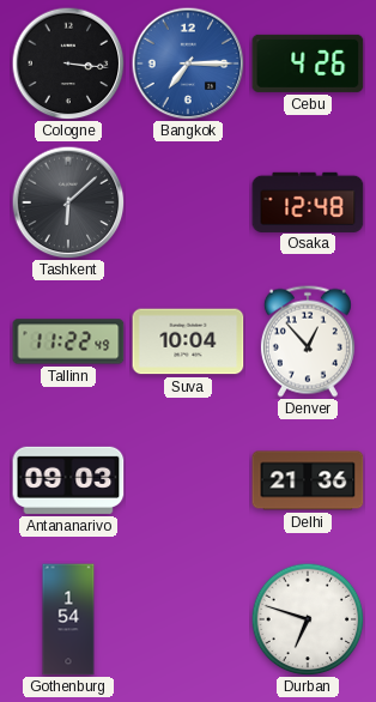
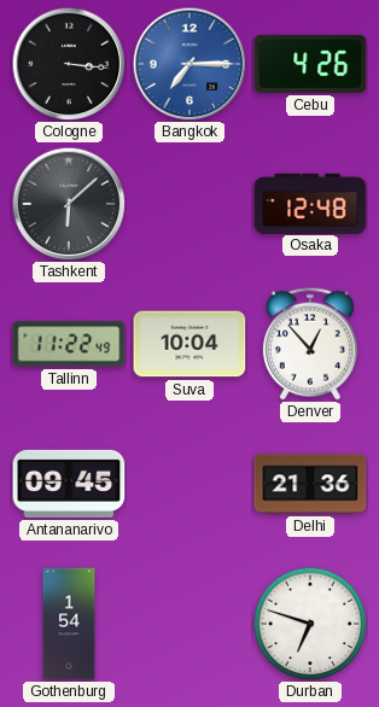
Antananarivo: 09:03 -> 09:45
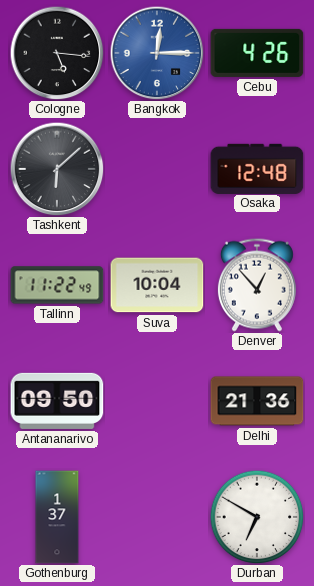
Cologne: 3:16 -> 5:16
Bangkok: 7:15 -> 12:15
Antananarivo: 09:45 -> 09:50
Gothenburg: 1:54 -> 1:37
Durban: 6:48 -> 6:50
